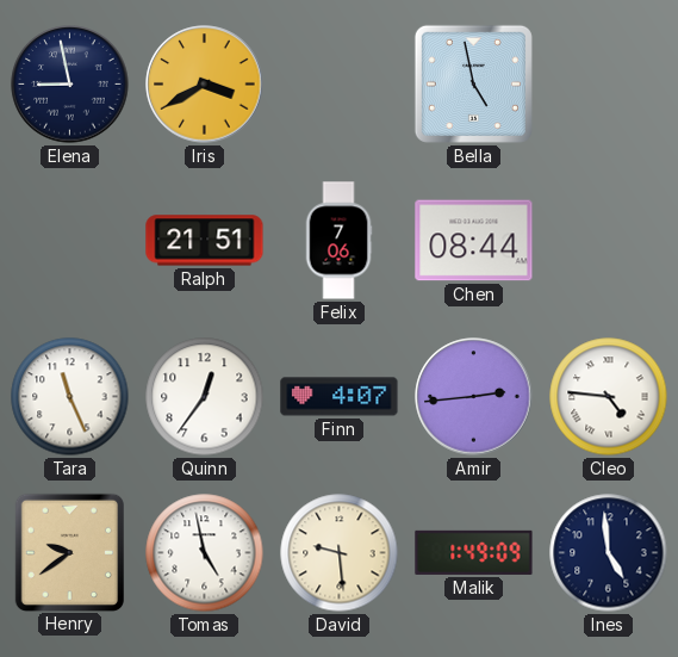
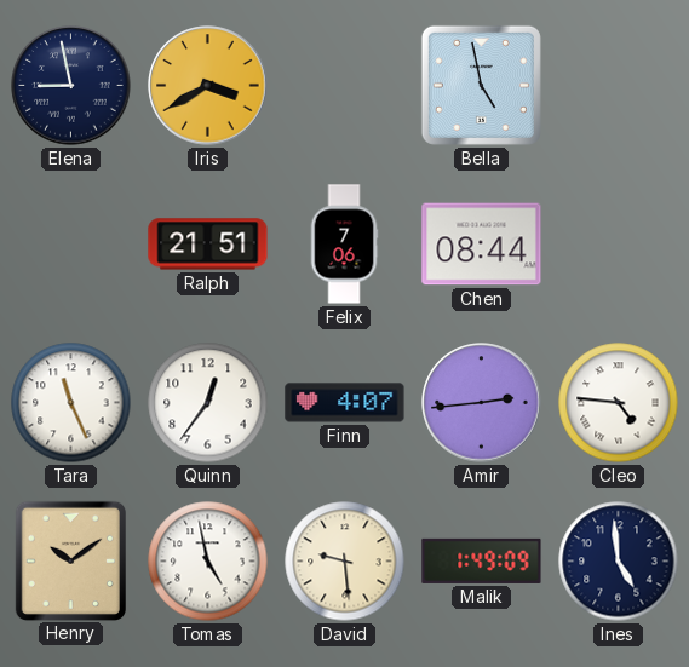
Henry: 9:39 -> 10:09
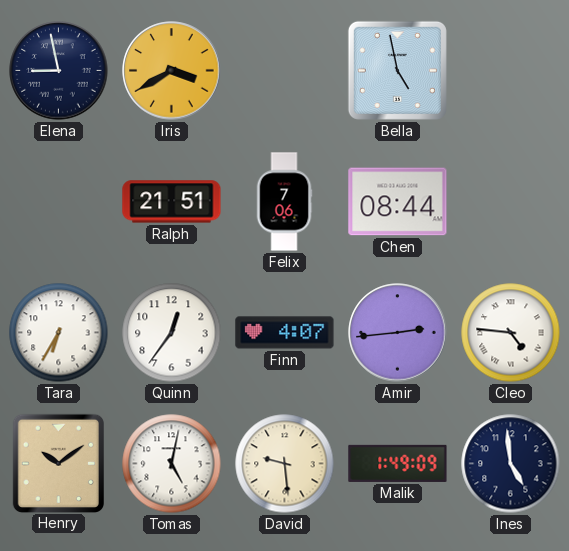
Tara: 11:26 -> 6:35
Tomas: 4:58 -> 5:02
